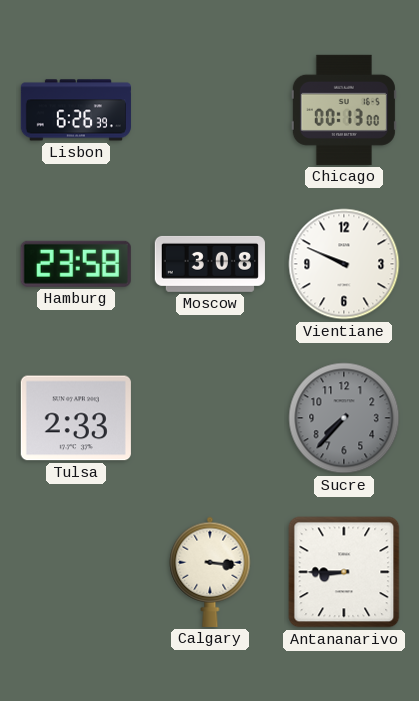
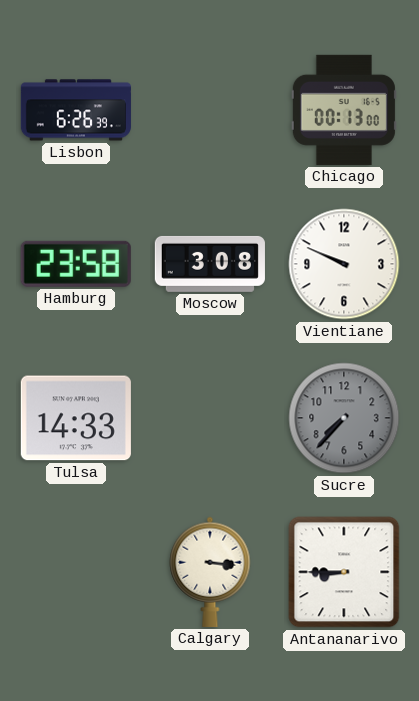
Tulsa: 2:33 -> 14:33
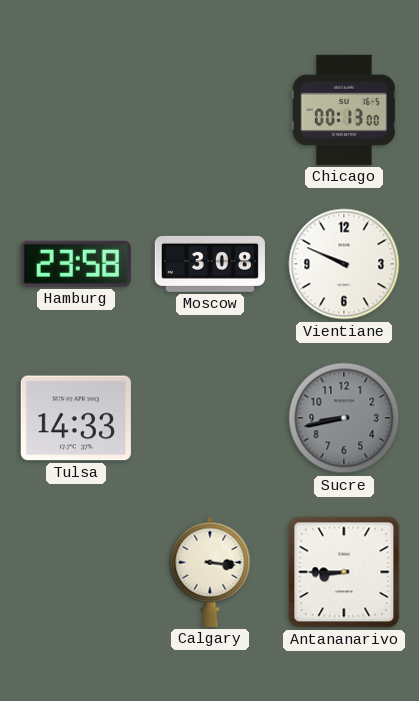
Lisbon: 6:26 -> none
Sucre: 7:37 -> 8:43
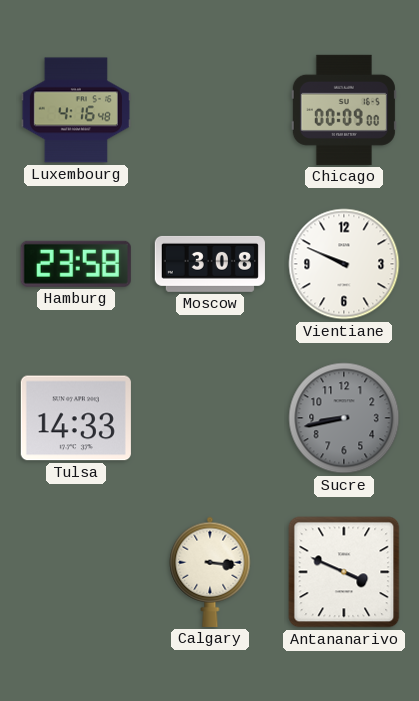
Luxembourg: none -> 4:16
Chicago: 00:13 -> 00:09
Antananarivo: 8:45 -> 3:49
